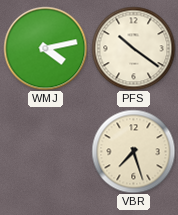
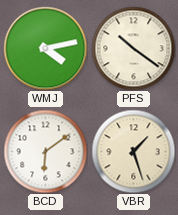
BCD: none -> 6:09
VBR: 7:27 -> 1:27
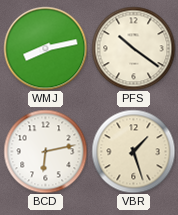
WMJ: 4:13 -> 8:13
BCD: 6:09 -> 6:13
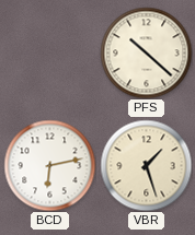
WMJ: 8:13 -> none
PFS: 10:21 -> 10:22
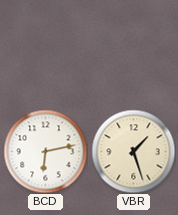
PFS: 10:22 -> none
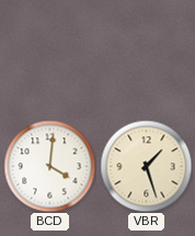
BCD: 6:13 -> 4:01
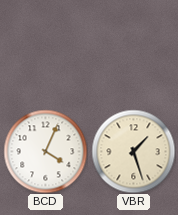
BCD: 4:01 -> 4:04
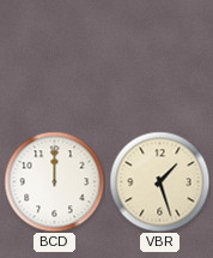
BCD: 4:04 -> 12:00
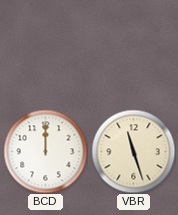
VBR: 1:27 -> 11:27
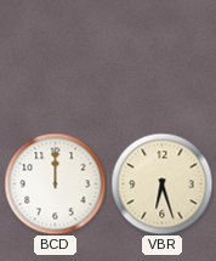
VBR: 11:27 -> 6:27
